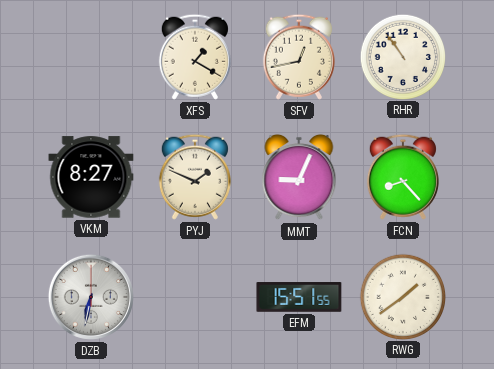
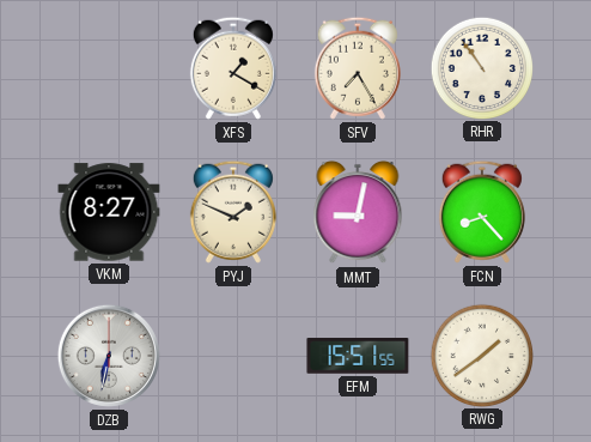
SFV: 12:43 -> 7:25
MMT: 9:04 -> 9:02
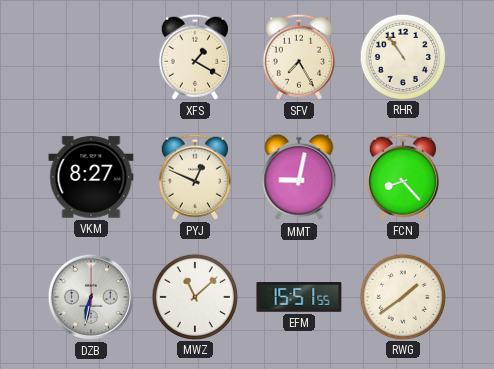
PYJ: 1:49 -> 12:49
MWZ: none -> 11:08
